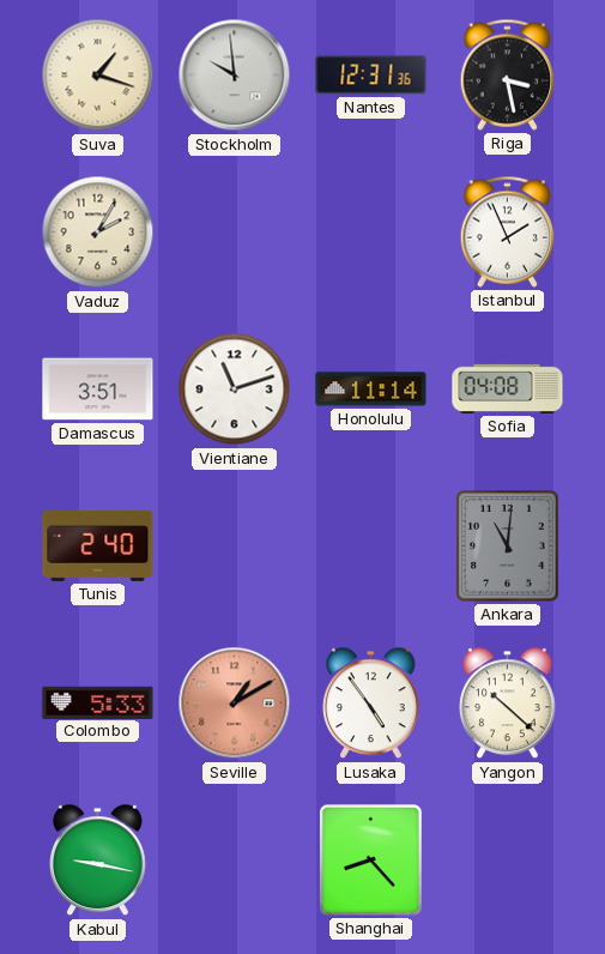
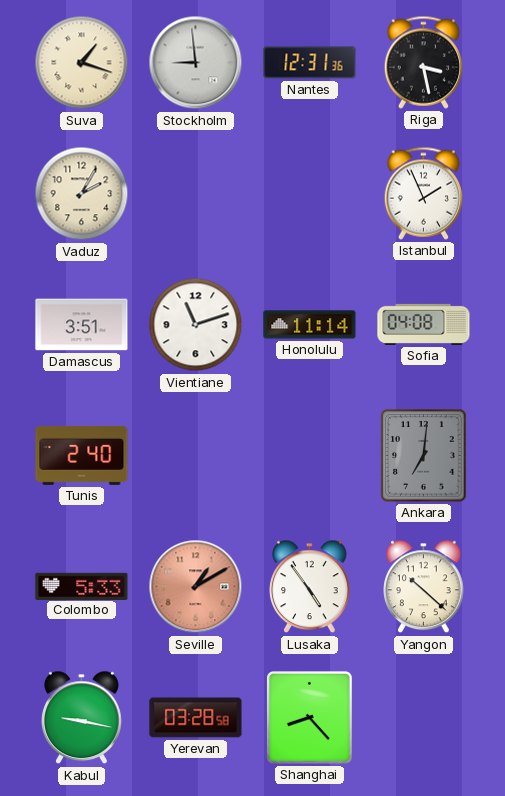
Stockholm: 9:59 -> 8:59
Ankara: 11:01 -> 7:01
Yerevan: none -> 03:28
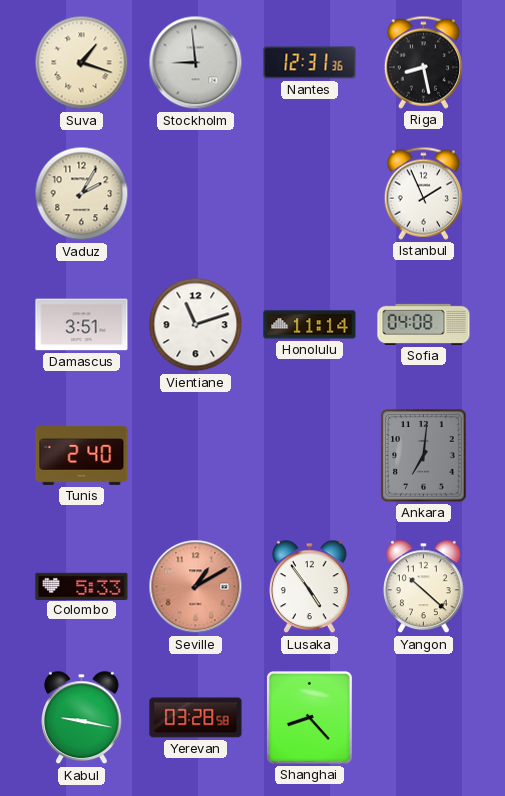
Riga: 3:28 -> 8:28
